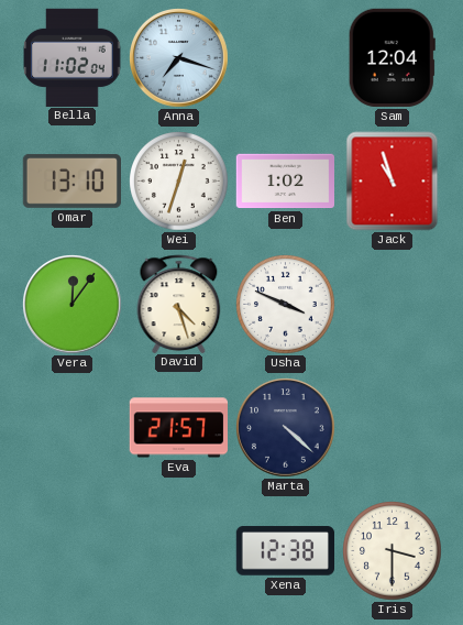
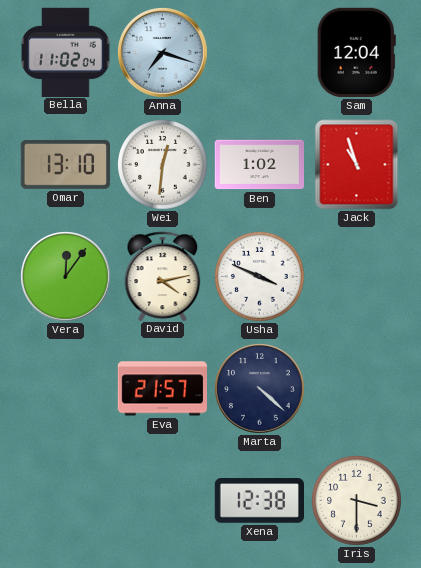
Wei: 12:33 -> 12:31
David: 4:27 -> 4:13
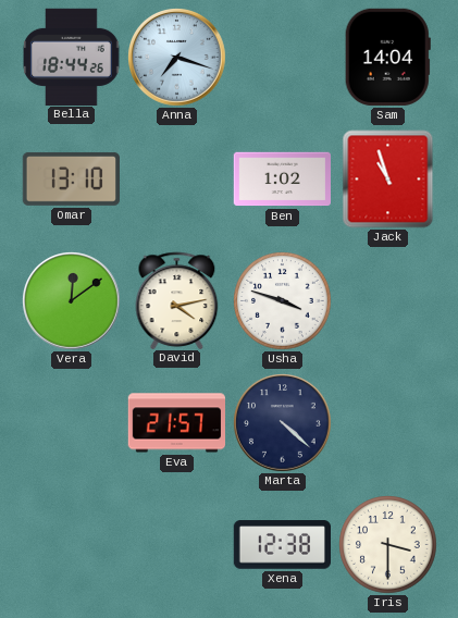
Bella: 11:02 -> 18:44
Sam: 12:04 -> 14:04
Wei: 12:31 -> none
Vera: 12:06 -> 12:09
Usha: 3:49 -> 3:48
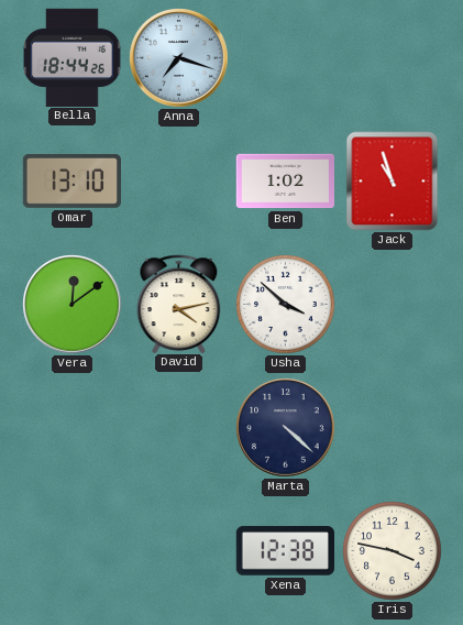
Sam: 14:04 -> none
Usha: 3:48 -> 3:52
Eva: 21:57 -> none
Iris: 3:30 -> 3:47
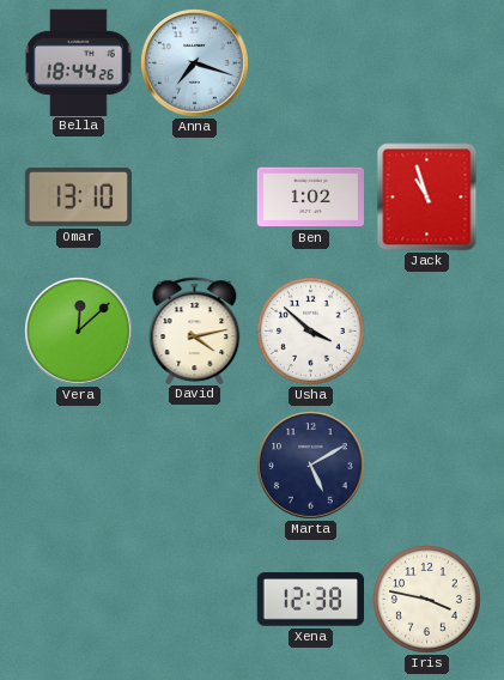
Vera: 12:09 -> 12:08
Marta: 4:22 -> 5:10
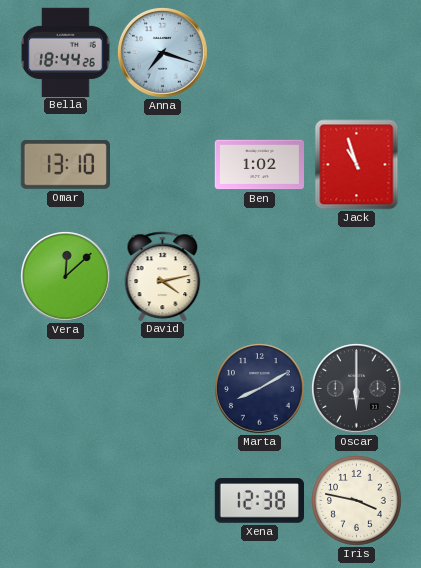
Usha: 3:52 -> none
Marta: 5:10 -> 8:10
Oscar: none -> 6:00
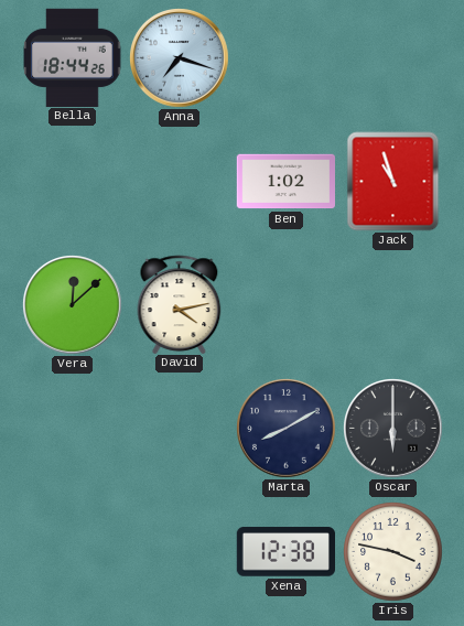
Omar: 13:10 -> none
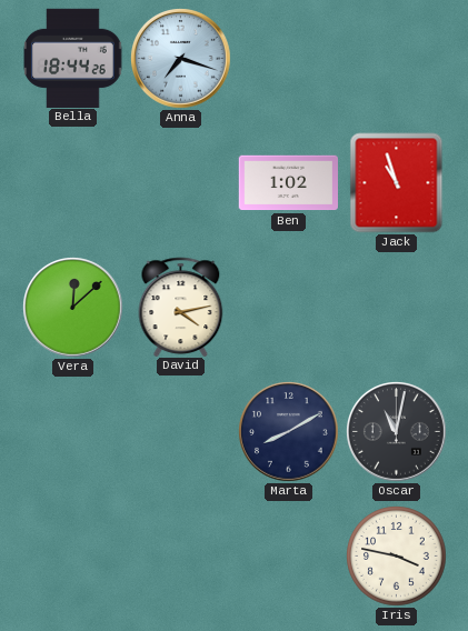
Oscar: 6:00 -> 11:02
Xena: 12:38 -> none
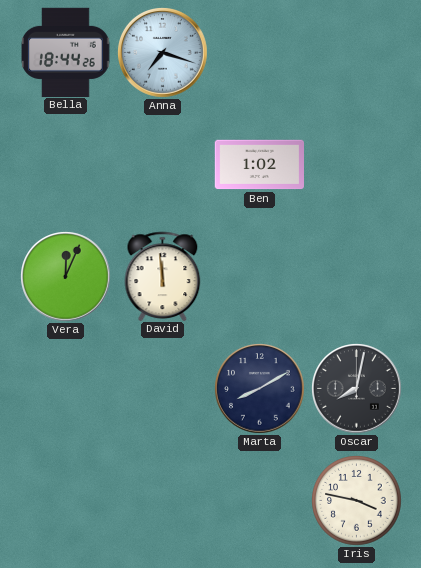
Jack: 10:57 -> none
Vera: 12:08 -> 12:04
David: 4:13 -> 11:59
Oscar: 11:02 -> 8:02
